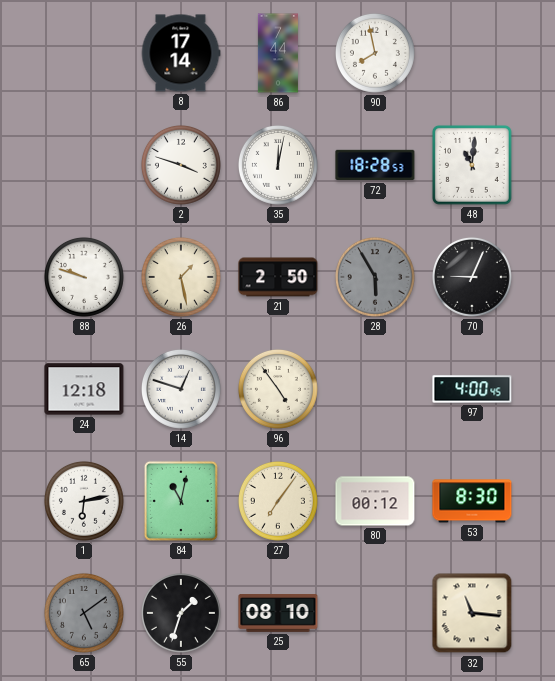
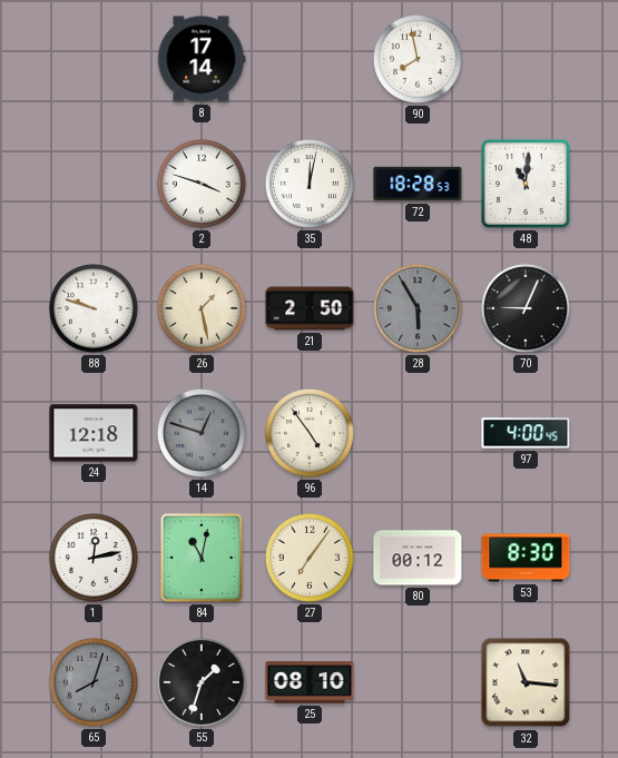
86: 7:44 -> none
14 dial: white -> grey
1: 6:13 -> 12:13
65: 5:09 -> 8:03
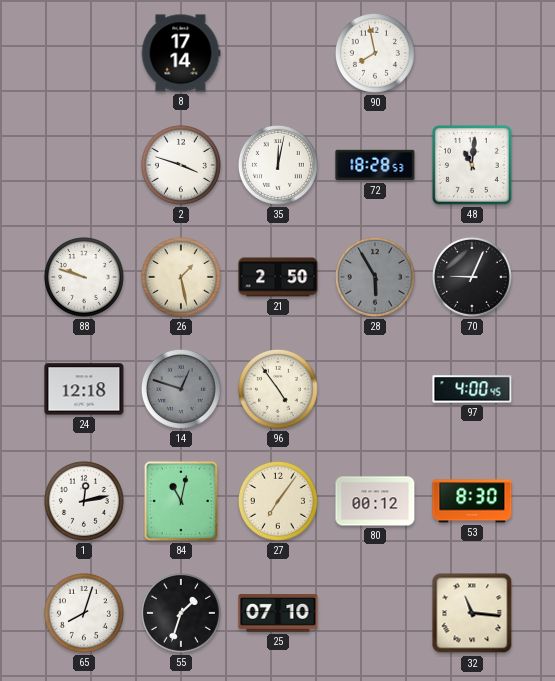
65 dial: grey -> white
25: 08:10 -> 07:10
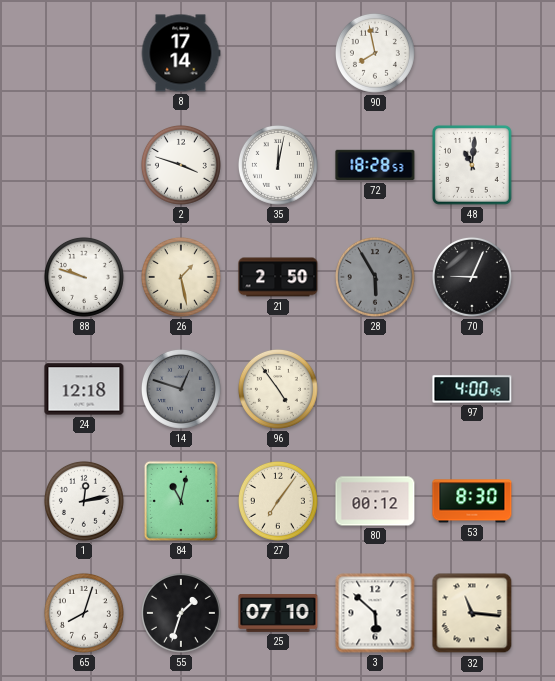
3: none -> 5:52
